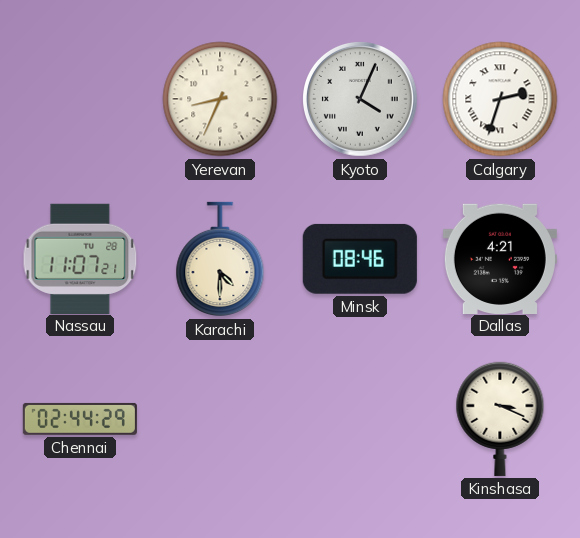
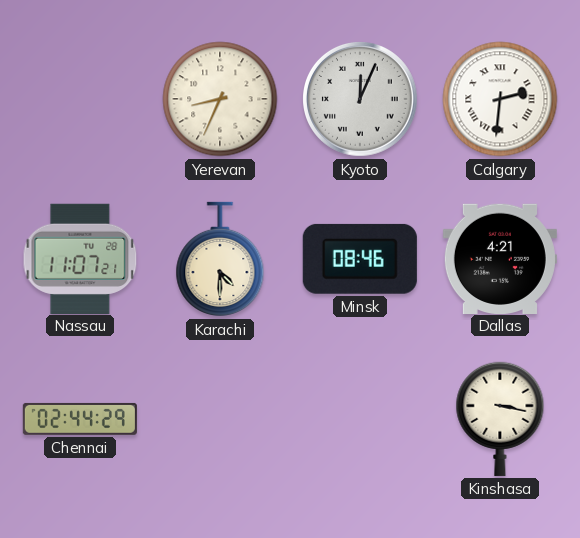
Kyoto: 4:04 -> 12:04
Calgary: 2:33 -> 2:31
Kinshasa: 3:19 -> 3:17
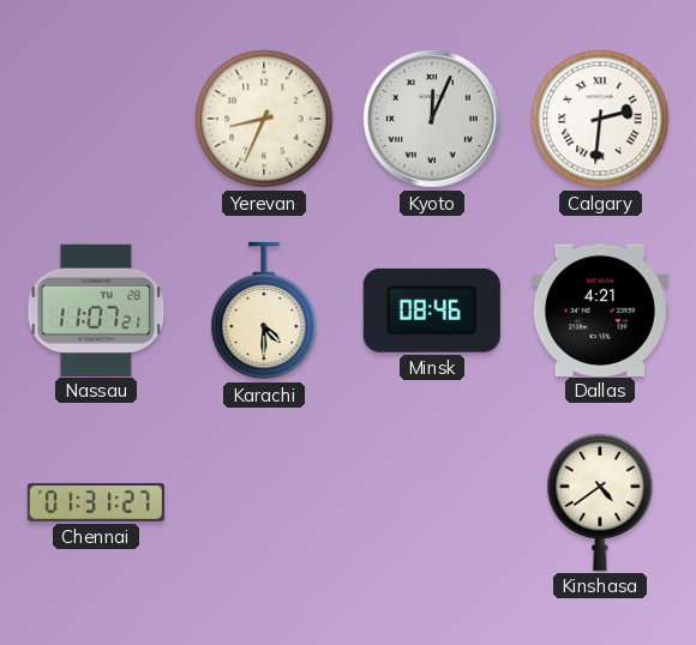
Chennai: 02:44 -> 01:31
Kinshasa: 3:17 -> 4:39
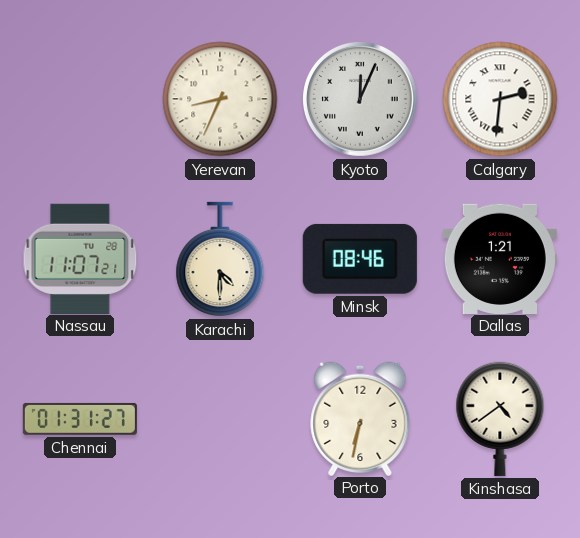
Dallas: 4:21 -> 1:21
Porto: none -> 6:32
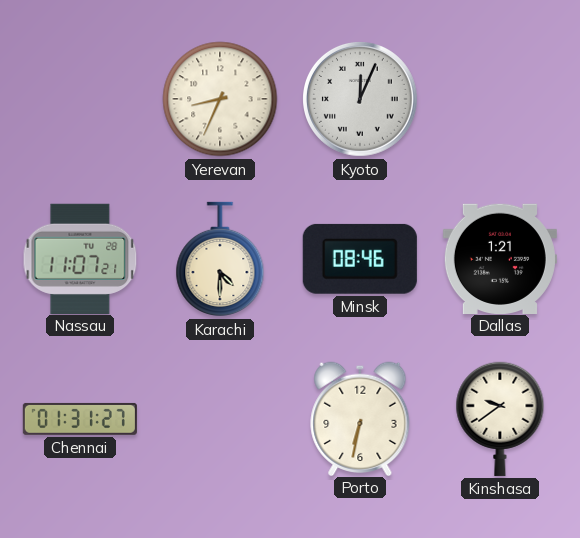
Calgary: 2:31 -> none
Kinshasa: 4:39 -> 9:39
